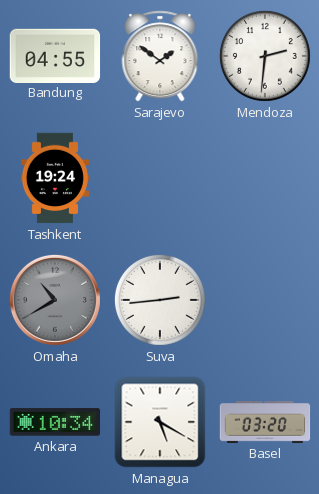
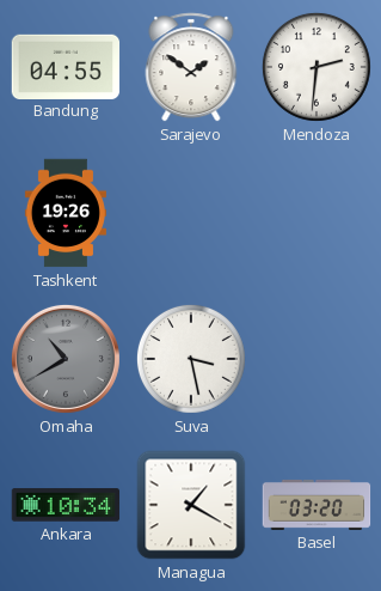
Tashkent: 19:24 -> 19:26
Suva: 2:44 -> 3:28
Managua: 5:20 -> 1:20
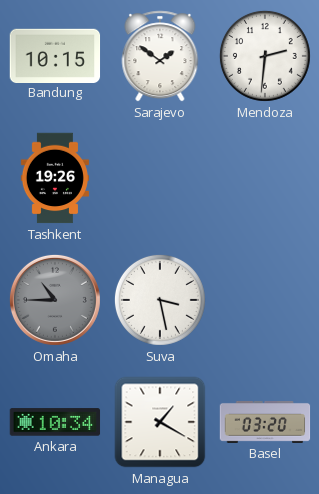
Bandung: 04:55 -> 10:15
Omaha: 10:40 -> 10:45
